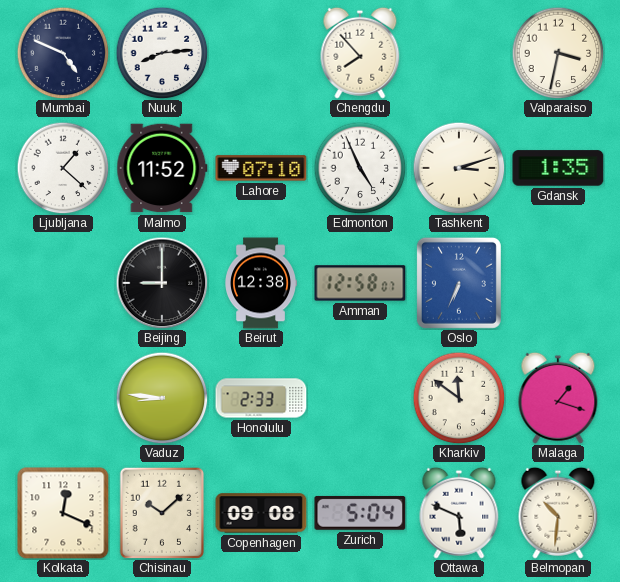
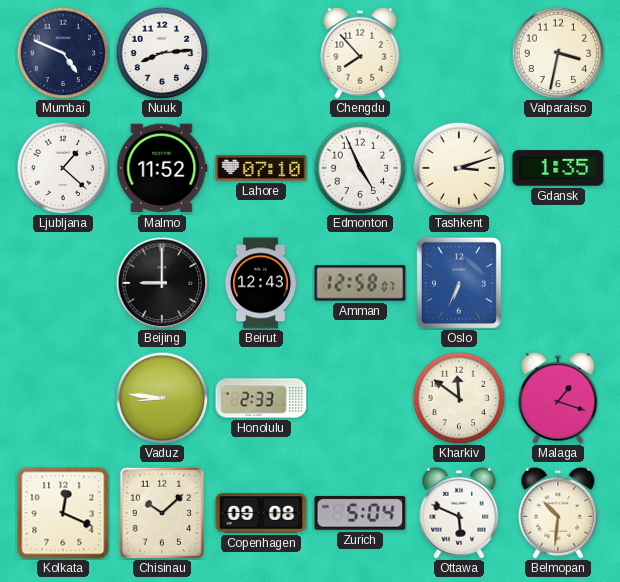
Beirut: 12:38 -> 12:43
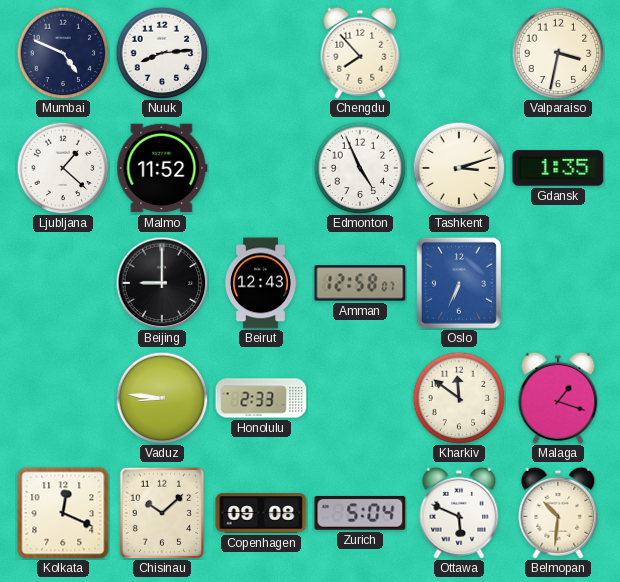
Lahore: 07:10 -> none
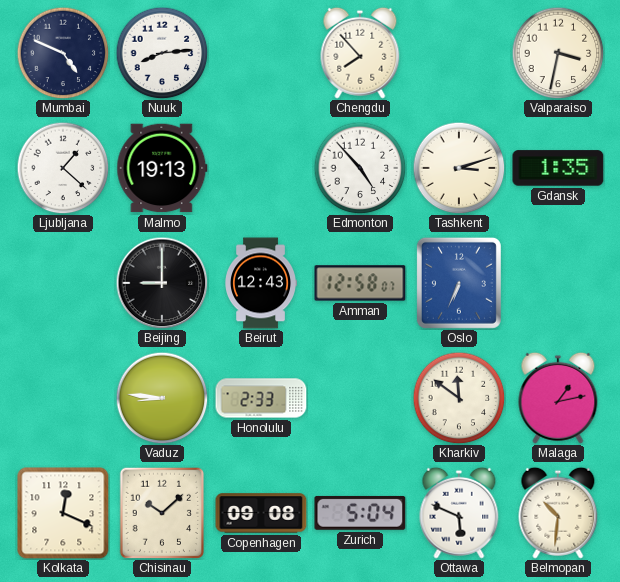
Malmo: 11:52 -> 19:13
Edmonton: 4:56 -> 4:53
Malaga: 1:18 -> 1:13
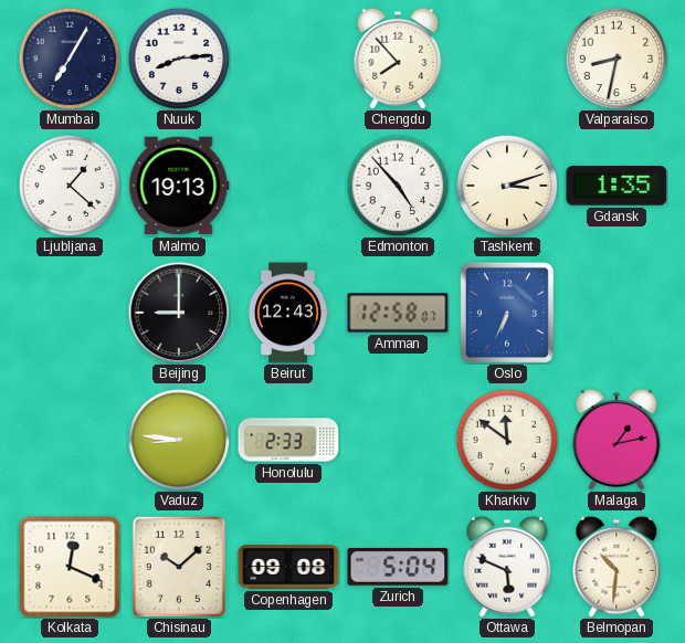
Mumbai: 4:49 -> 7:05
Valparaiso: 3:32 -> 8:32
